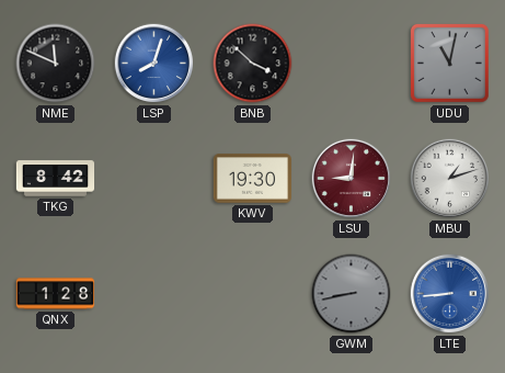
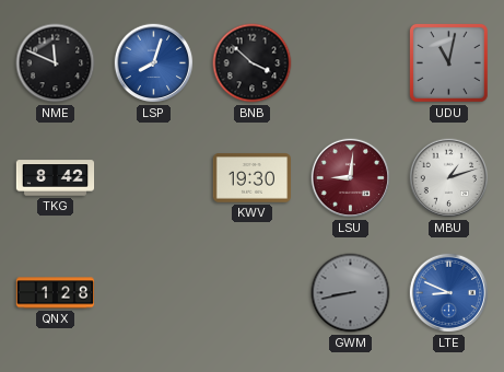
LTE: 8:44 -> 8:49
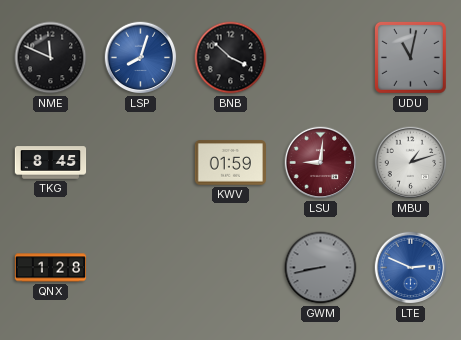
TKG: 8:42 -> 8:45
KWV: 19:30 -> 01:59
LTE: 8:49 -> 2:49
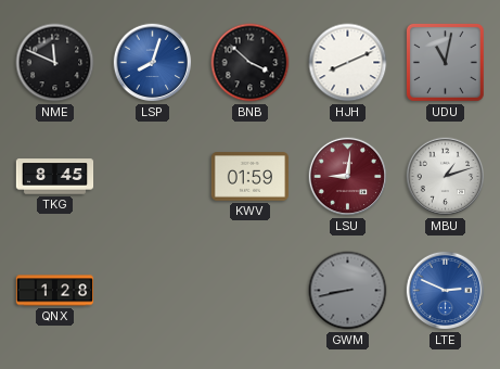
HJH: none -> 8:11
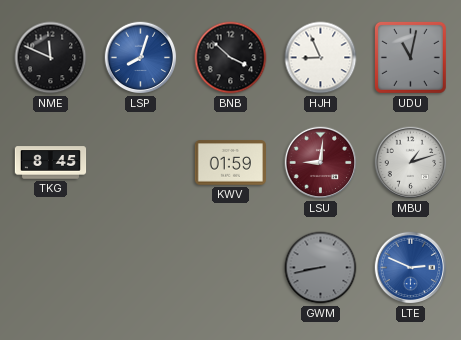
HJH: 8:11 -> 8:56
QNX: 1:28 -> none
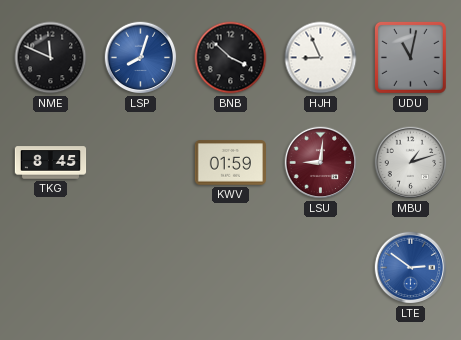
GWM: 8:43 -> none
LTE: 2:49 -> 2:51
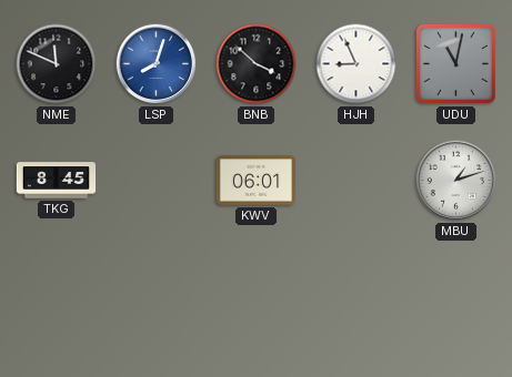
KWV: 01:59 -> 06:01
LSU: 9:01 -> none
LTE: 2:51 -> none
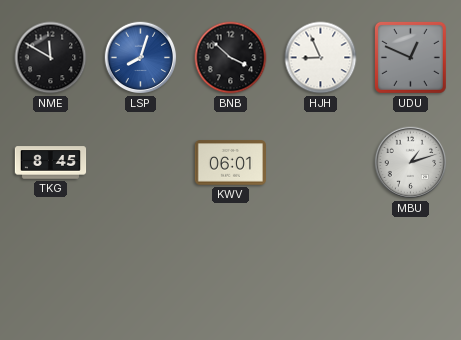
NME: 11:49 -> 11:50
UDU: 11:02 -> 12:49
